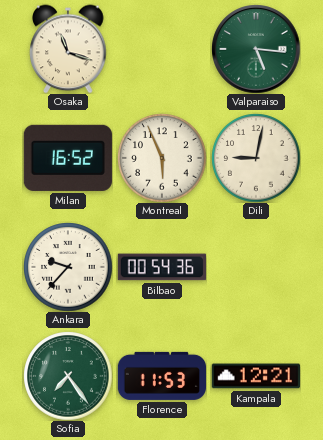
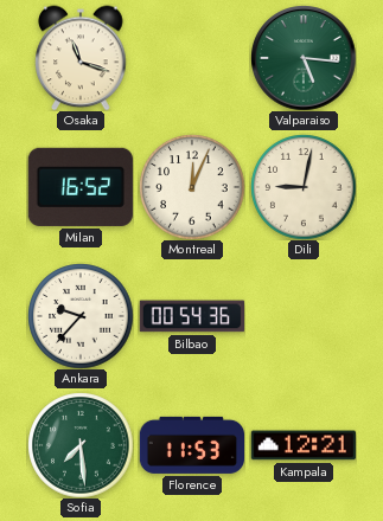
Montreal: 5:56 -> 12:04
Sofia: 7:24 -> 7:29
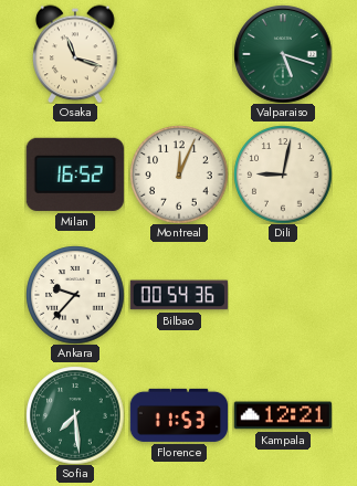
Valparaiso: 5:16 -> 5:18
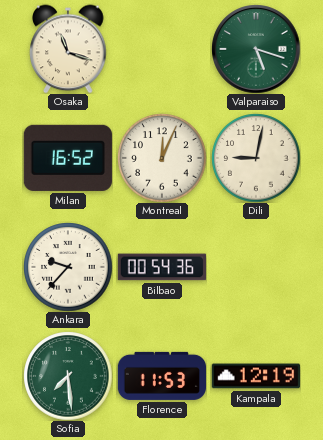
Kampala: 12:21 -> 12:19
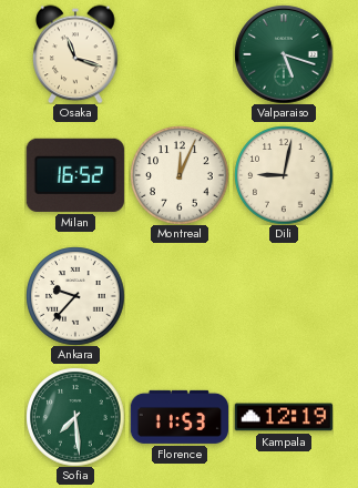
Bilbao: 00:54 -> none
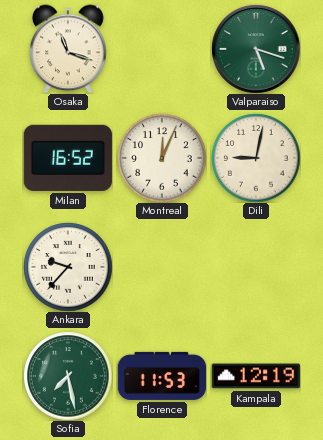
Sofia: 7:29 -> 7:28
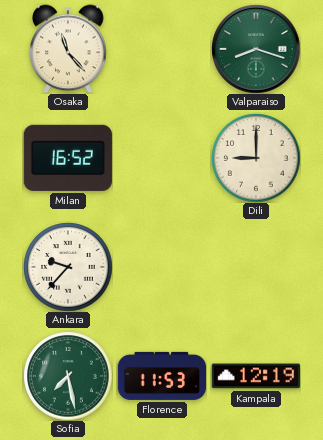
Osaka: 11:18 -> 11:23
Valparaiso: 5:18 -> 8:18
Montreal: 12:04 -> none
Dili: 9:02 -> 9:00
